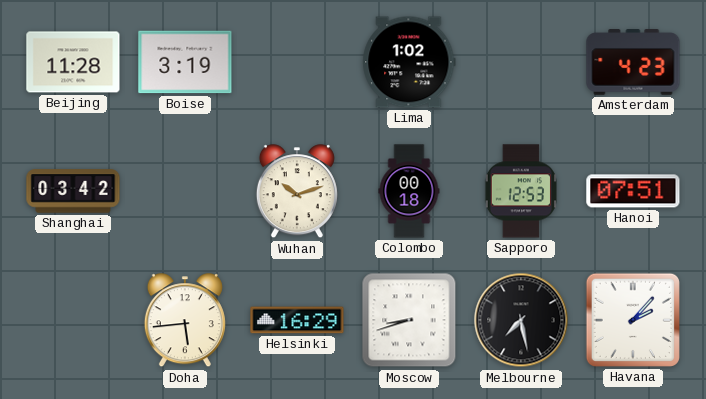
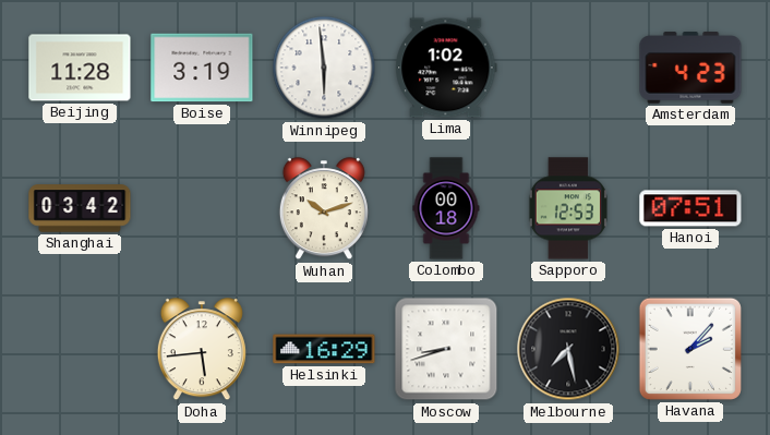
Winnipeg: none -> 5:59
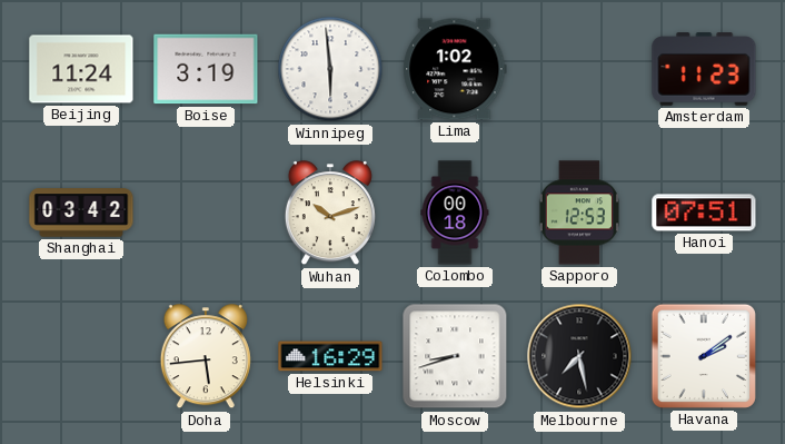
Beijing: 11:28 -> 11:24
Amsterdam: 4:23 -> 11:23
Havana: 2:07 -> 2:09
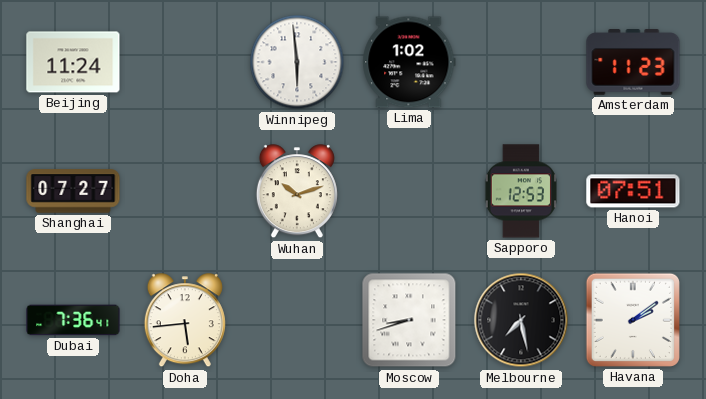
Boise: 3:19 -> none
Shanghai: 03:42 -> 07:27
Colombo: 00:18 -> none
Dubai: none -> 7:36
Helsinki: 16:29 -> none
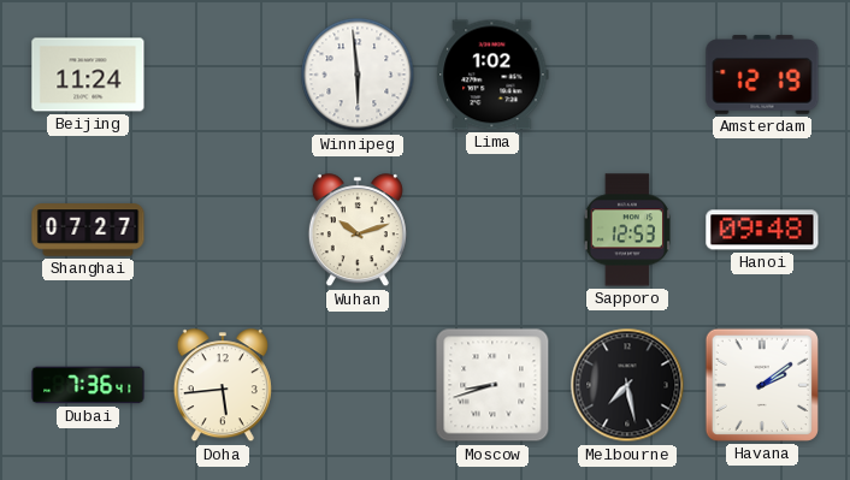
Amsterdam: 11:23 -> 12:19
Hanoi: 07:51 -> 09:48
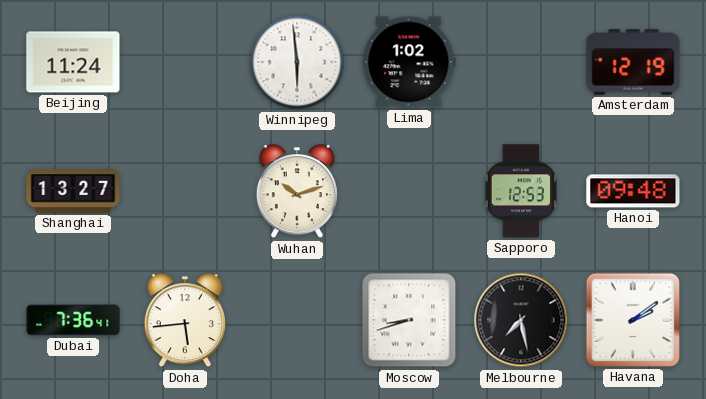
Shanghai: 07:27 -> 13:27
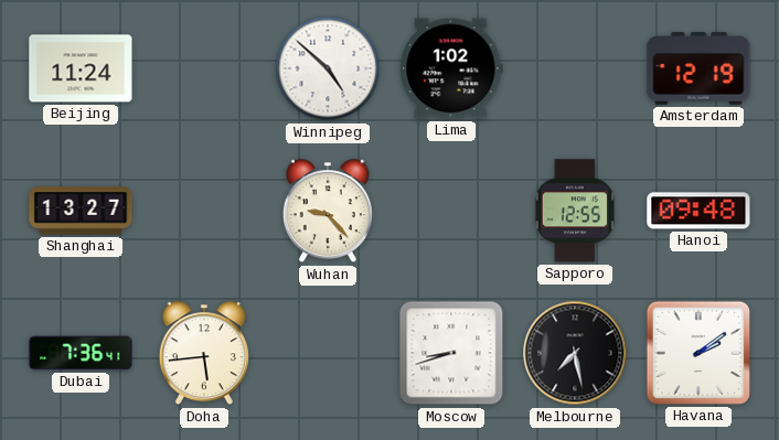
Winnipeg: 5:59 -> 4:52
Wuhan: 10:12 -> 9:23
Sapporo: 12:53 -> 12:55
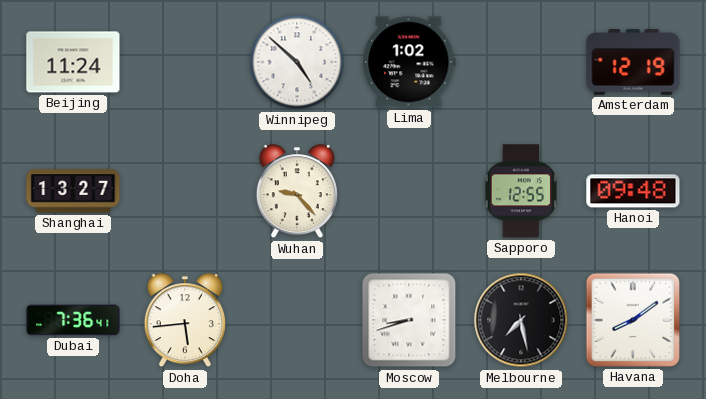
Havana: 2:09 -> 8:09
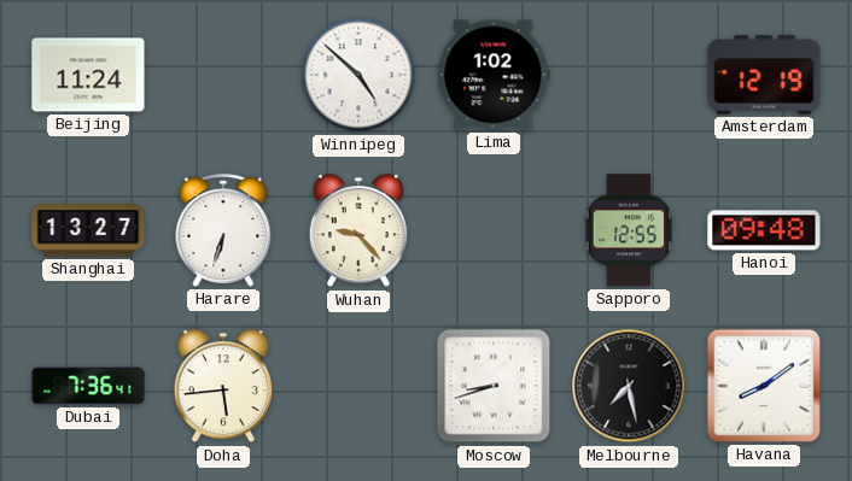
Harare: none -> 6:33
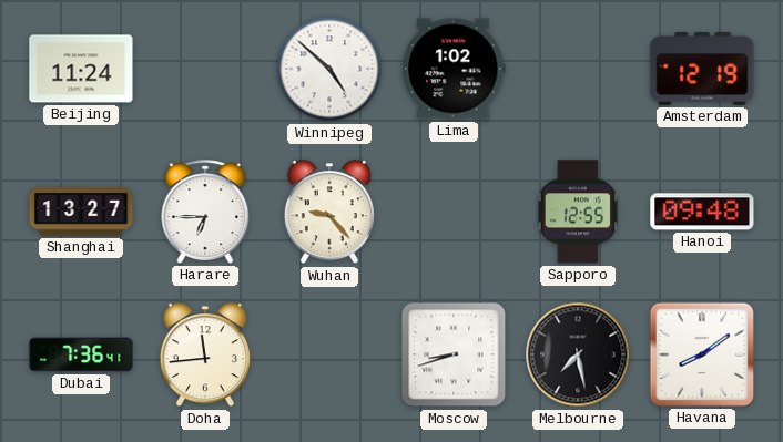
Harare: 6:33 -> 6:45
Doha: 5:44 -> 11:44
